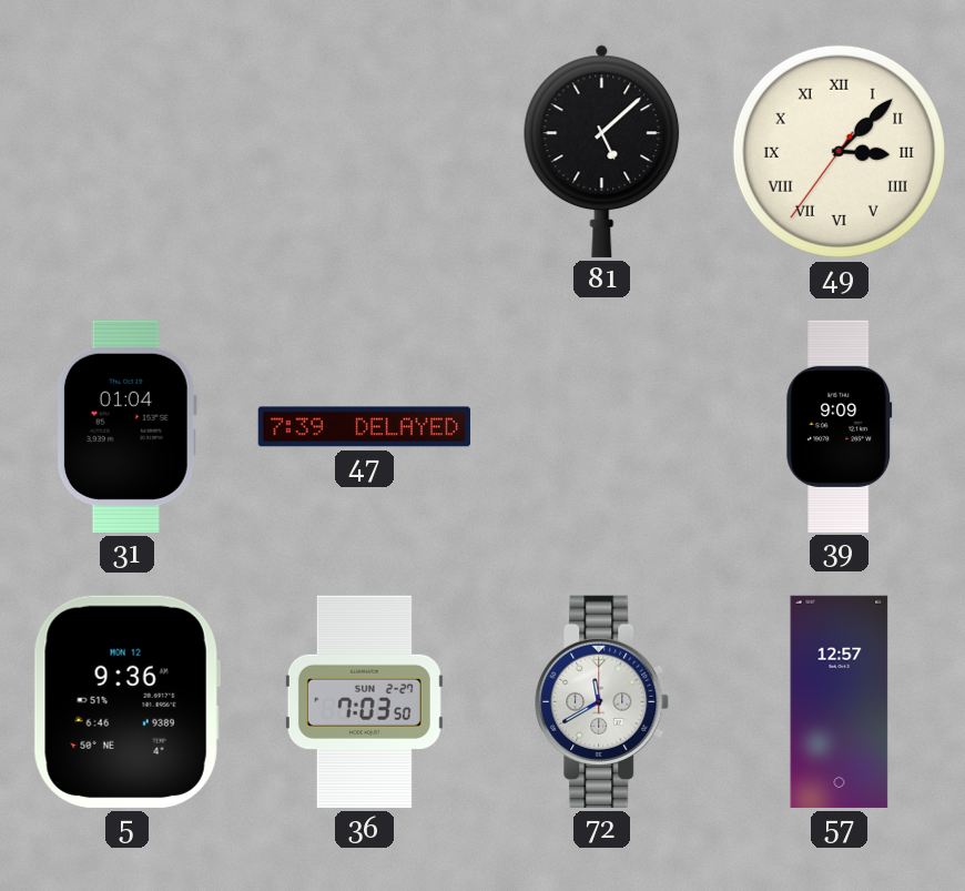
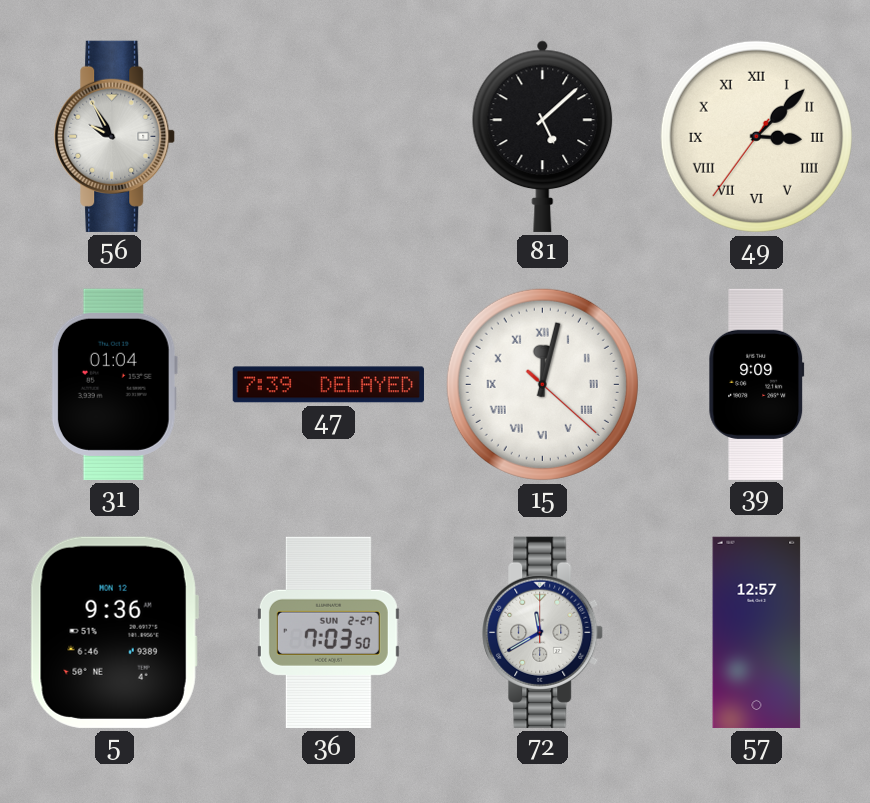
56: none -> 9:55
15: none -> 12:02
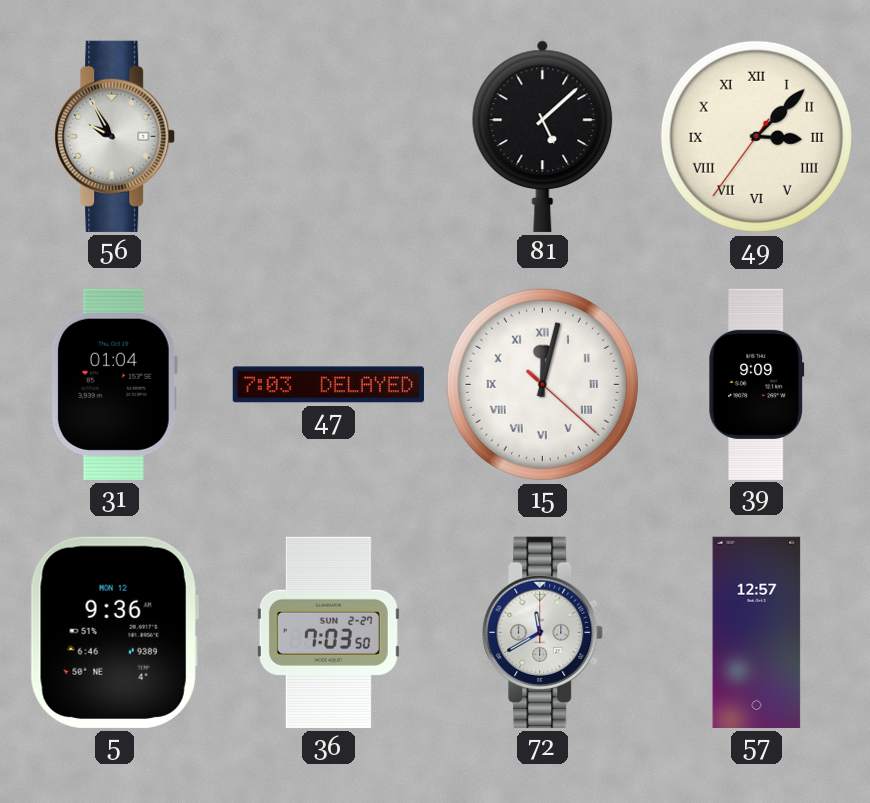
47: 7:39 -> 7:03
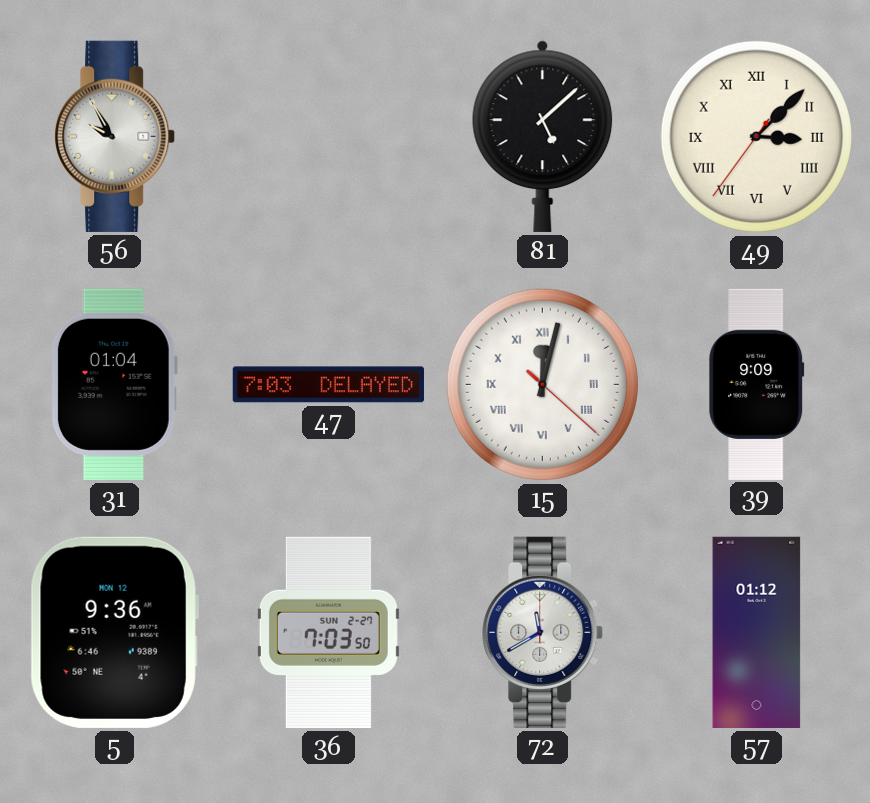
57: 12:57 -> 01:12
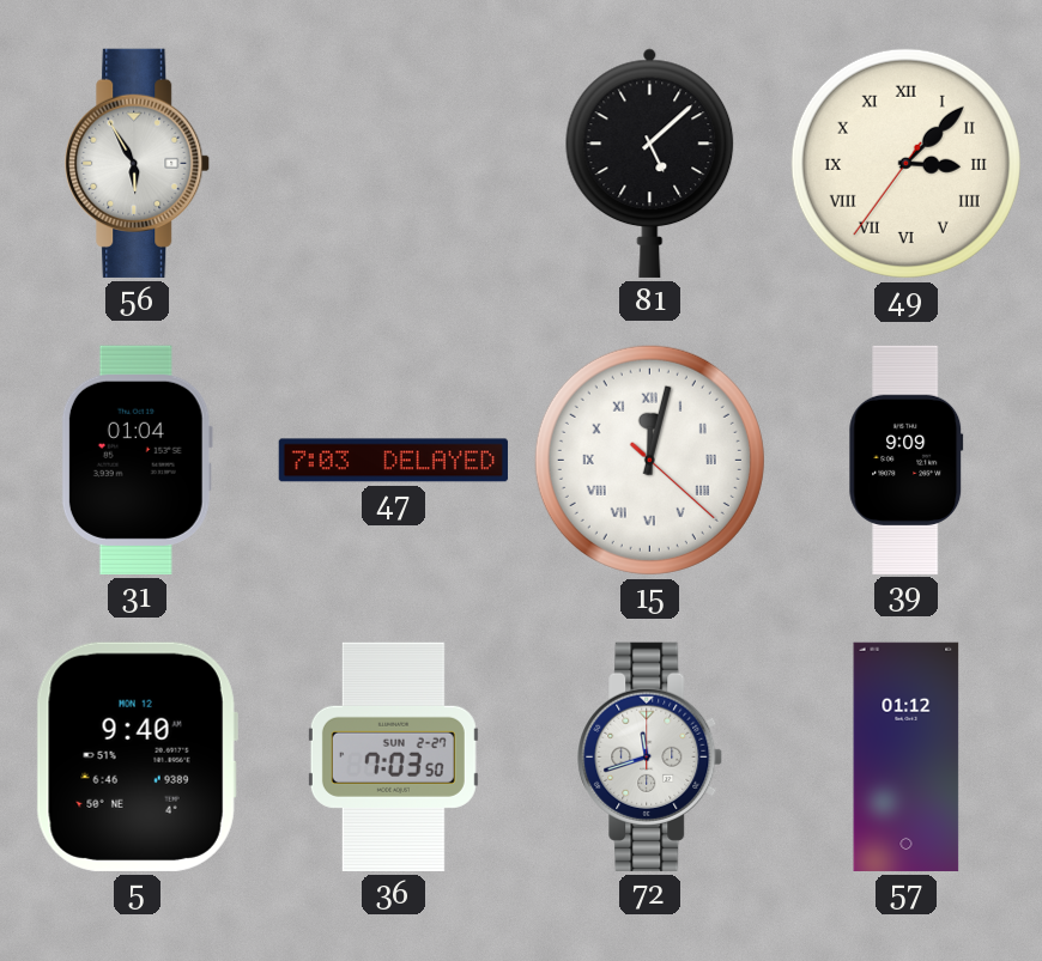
56: 9:55 -> 5:55
5: 9:36 -> 9:40
72: 11:40 -> 11:42
